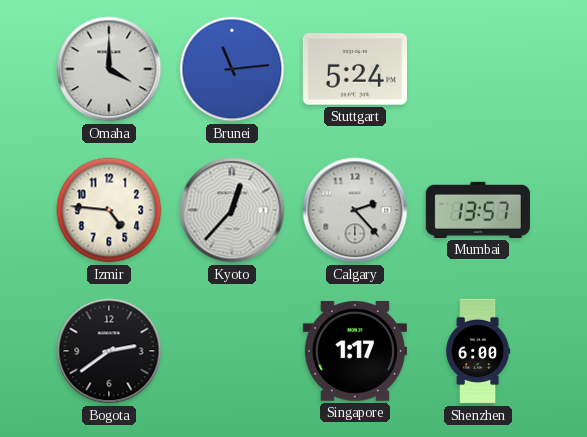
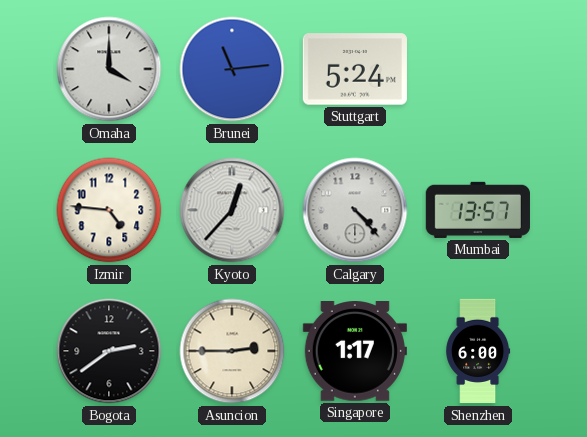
Calgary: 2:23 -> 4:23
Asuncion: none -> 2:45
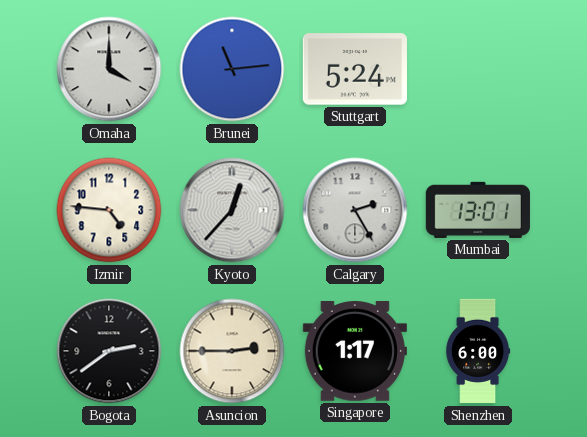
Calgary: 4:23 -> 2:25
Mumbai: 13:57 -> 13:01
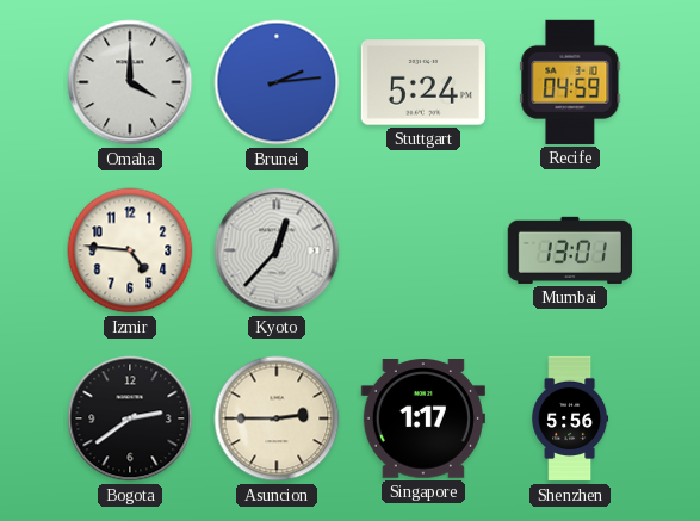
Brunei: 11:14 -> 2:14
Recife: none -> 04:59
Calgary: 2:25 -> none
Shenzhen: 6:00 -> 5:56
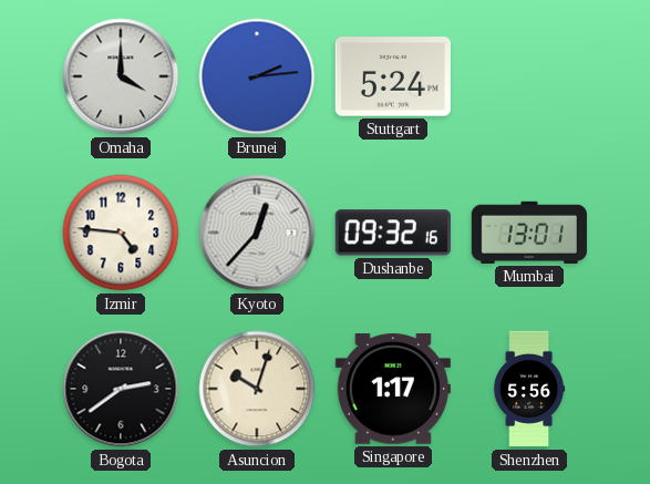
Recife: 04:59 -> none
Dushanbe: none -> 09:32
Asuncion: 2:45 -> 10:03
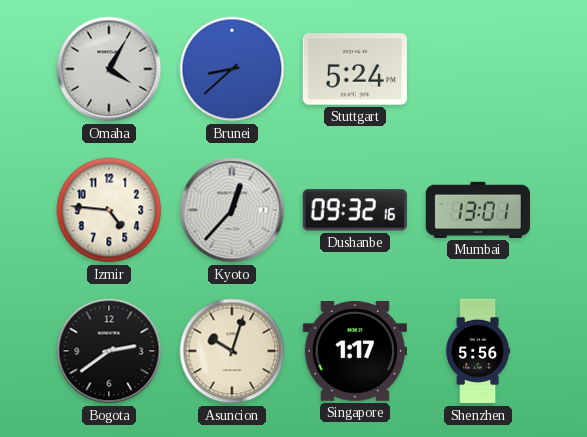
Omaha: 4:00 -> 4:05
Brunei: 2:14 -> 8:38
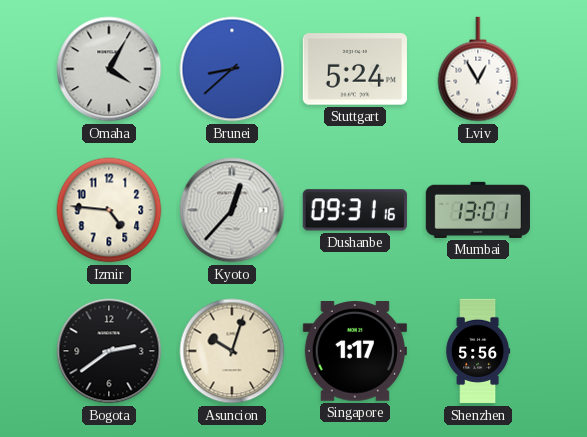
Lviv: none -> 12:55
Dushanbe: 09:32 -> 09:31
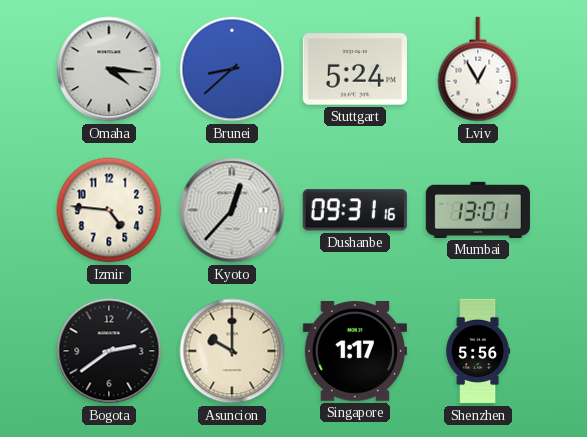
Omaha: 4:05 -> 4:16
Asuncion: 10:03 -> 10:00
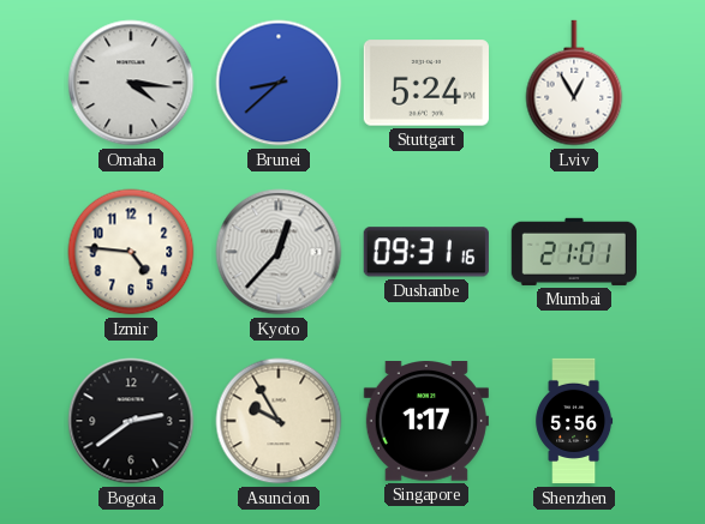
Mumbai: 13:01 -> 21:01
Asuncion: 10:00 -> 9:55
